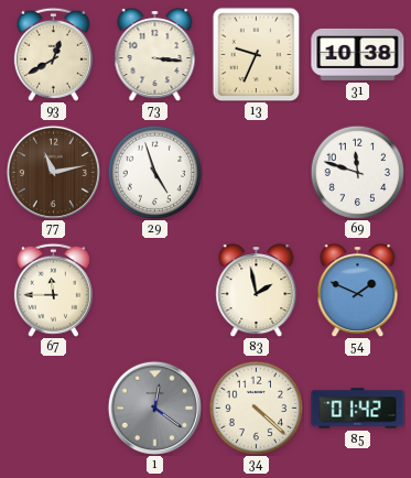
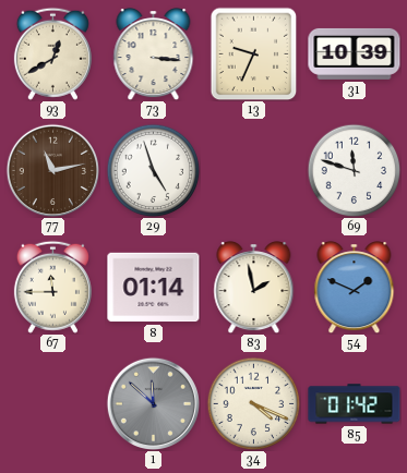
31: 10:38 -> 10:39
8: none -> 01:14
1: 12:21 -> 11:52
34: 4:22 -> 4:19
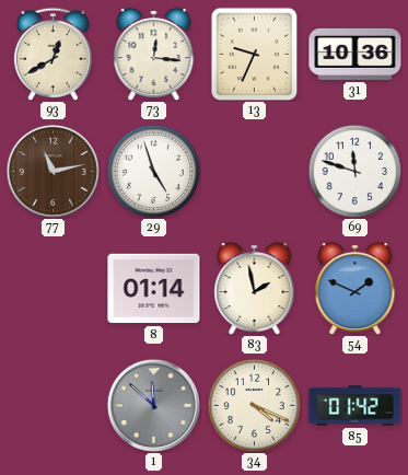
73: 3:16 -> 12:16
31: 10:39 -> 10:36
67: 11:45 -> none
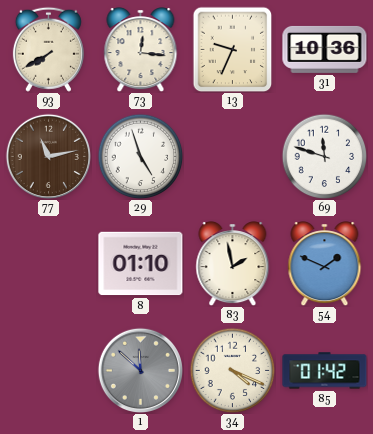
93: 12:40 -> 7:40
8: 01:14 -> 01:10
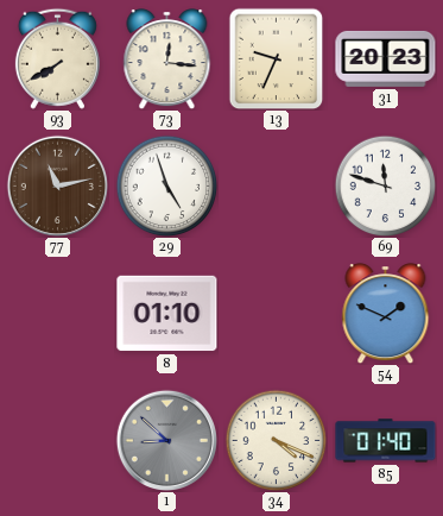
31: 10:36 -> 20:23
83: 1:58 -> none
1: 11:52 -> 8:52
85: 01:42 -> 01:40
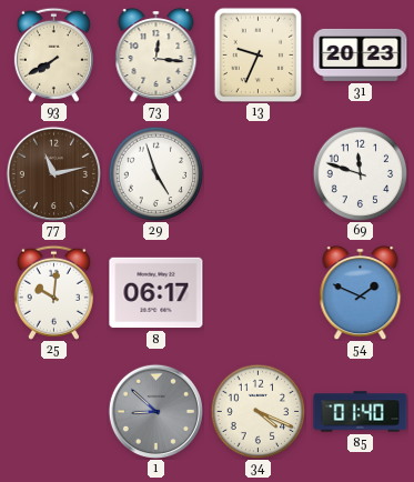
25: none -> 10:01
8: 01:10 -> 06:17
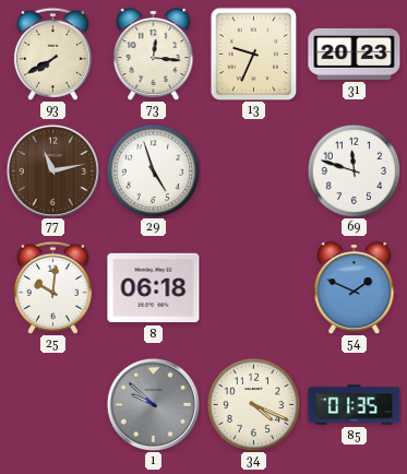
8: 06:17 -> 06:18
1: 8:52 -> 9:52
85: 01:40 -> 01:35
